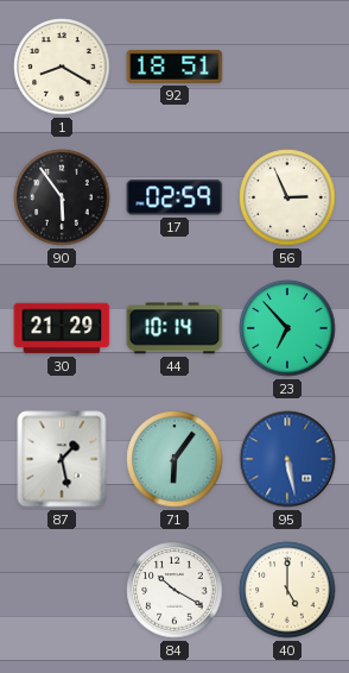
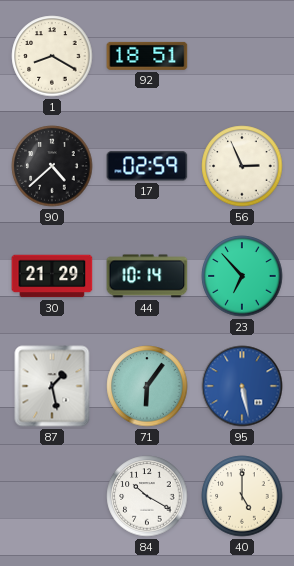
90: 5:54 -> 4:38
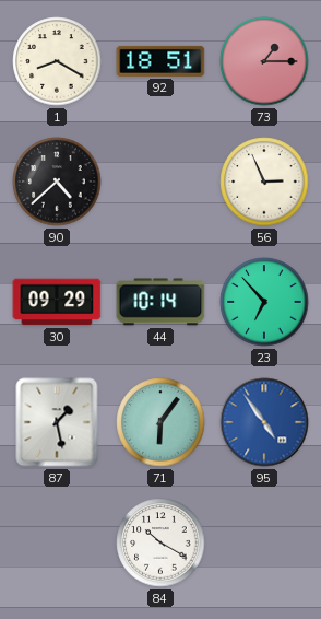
73: none -> 1:15
17: 02:59 -> none
30: 21:29 -> 09:29
95: 5:28 -> 4:54
40: 5:00 -> none
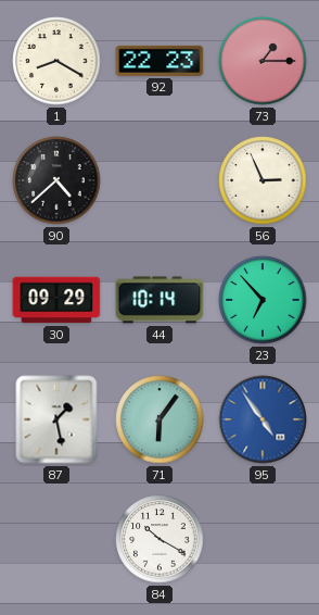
92: 18:51 -> 22:23
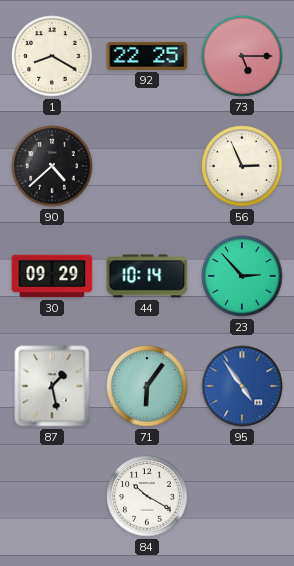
92: 22:23 -> 22:25
73: 1:15 -> 5:15
23: 6:53 -> 2:53
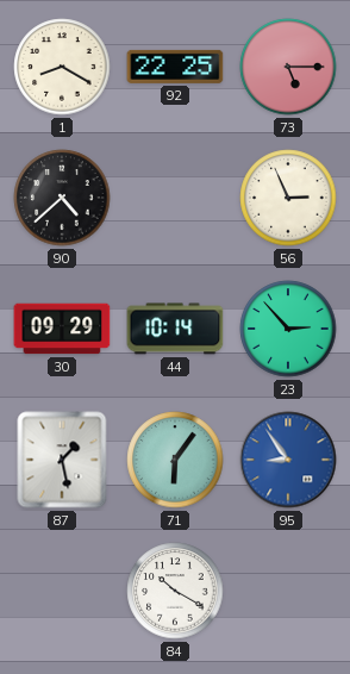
95: 4:54 -> 8:54
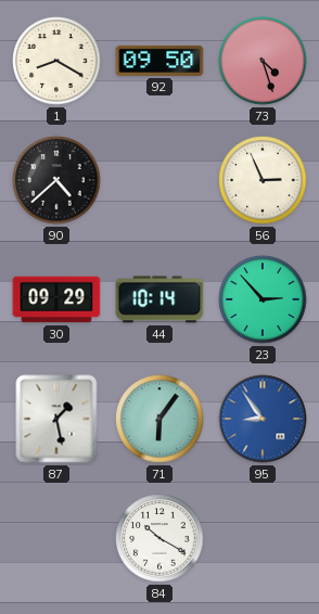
92: 22:25 -> 09:50
73: 5:15 -> 4:27
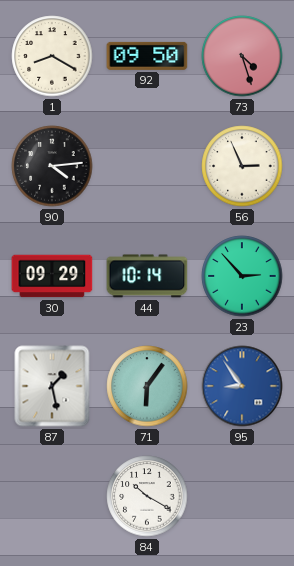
90: 4:38 -> 4:14
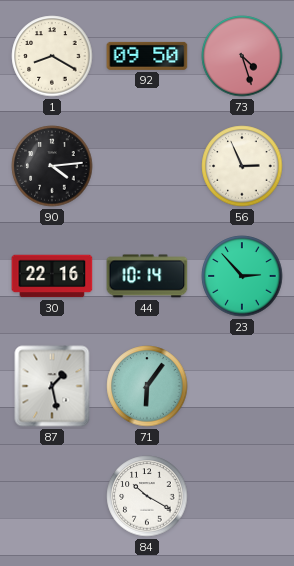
30: 09:29 -> 22:16
95: 8:54 -> none
